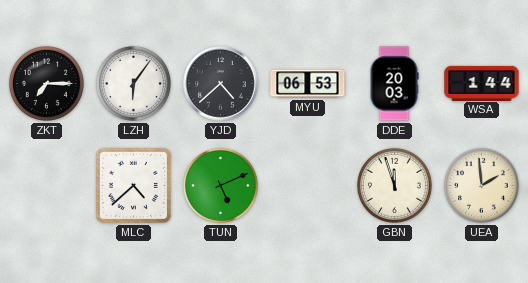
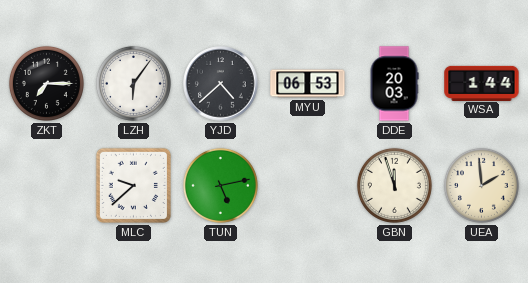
MLC: 4:38 -> 9:38
TUN: 5:11 -> 5:13
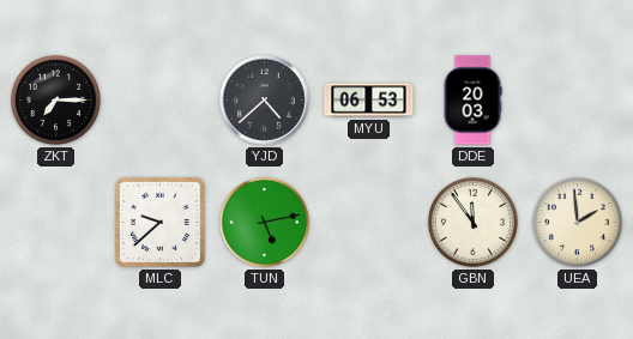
LZH: 6:06 -> none
WSA: 1:44 -> none
GBN: 11:57 -> 11:54
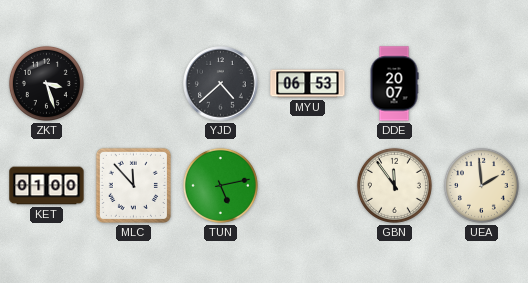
ZKT: 7:15 -> 3:27
DDE: 20:03 -> 20:07
KET: none -> 01:00
MLC: 9:38 -> 11:53
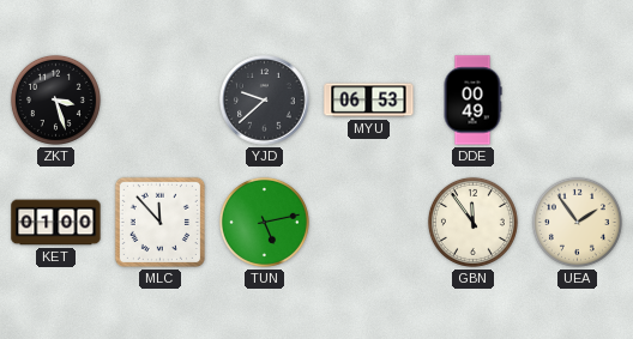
YJD: 4:38 -> 9:38
DDE: 20:07 -> 00:49
UEA: 1:59 -> 1:54
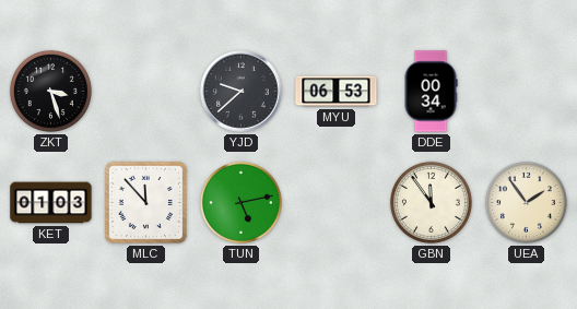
DDE: 00:49 -> 00:34
KET: 01:00 -> 01:03
